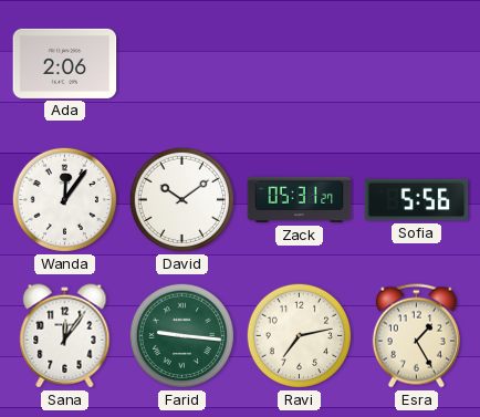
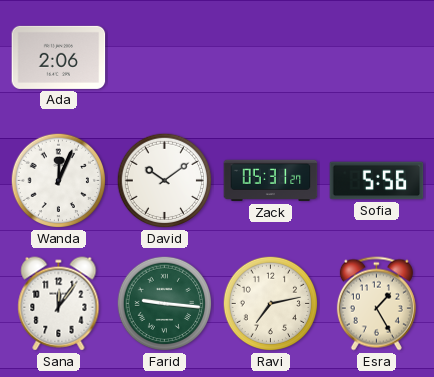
Wanda: 12:06 -> 12:04
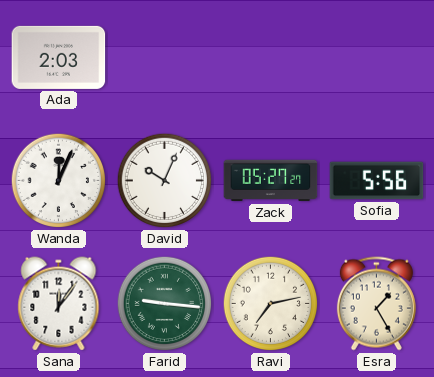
Ada: 2:06 -> 2:03
David: 10:09 -> 10:04
Zack: 05:31 -> 05:27
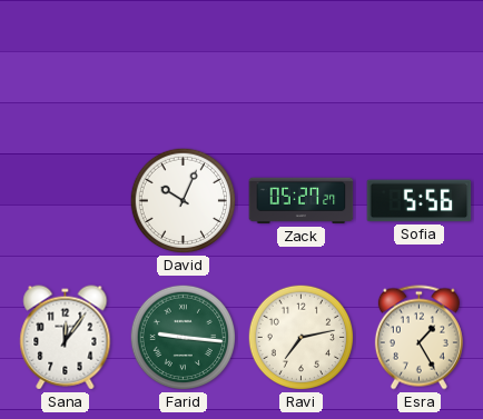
Ada: 2:03 -> none
Wanda: 12:04 -> none
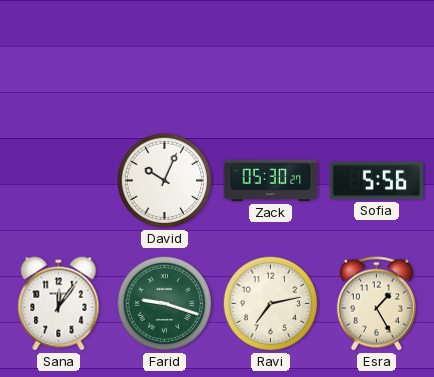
Zack: 05:27 -> 05:30
Farid: 9:16 -> 9:18
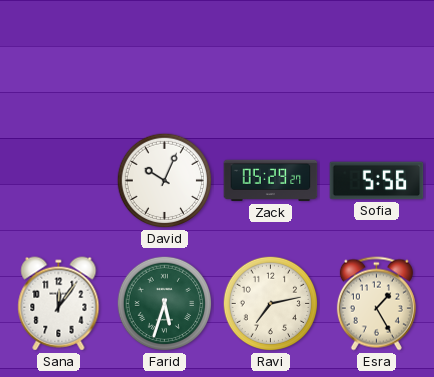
Zack: 05:30 -> 05:29
Farid: 9:18 -> 5:33
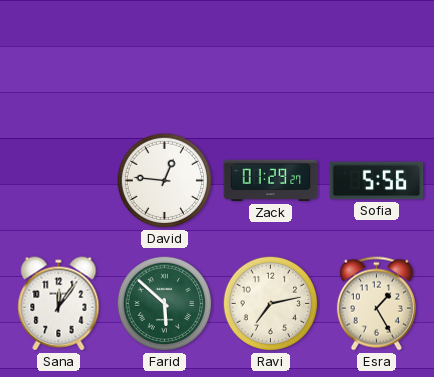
David: 10:04 -> 12:46
Zack: 05:29 -> 01:29
Farid: 5:33 -> 5:52
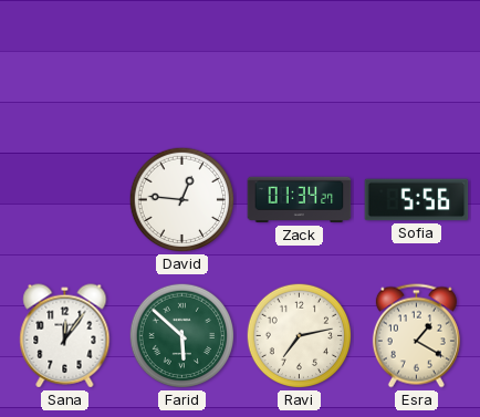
Zack: 01:29 -> 01:34
Esra: 1:25 -> 1:20
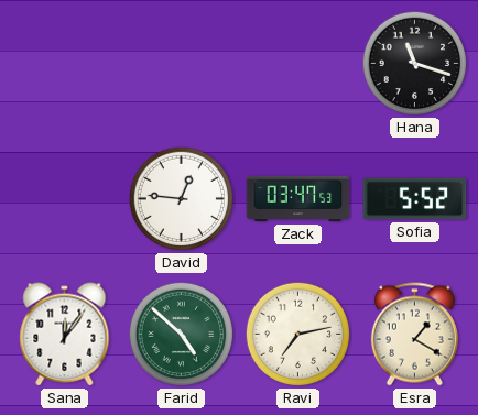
Hana: none -> 11:18
Zack: 01:34 -> 03:47
Sofia: 5:56 -> 5:52
Farid: 5:52 -> 4:52
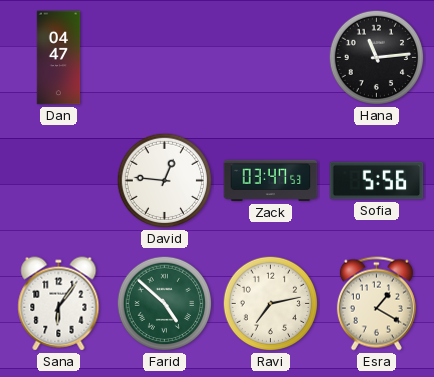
Dan: none -> 04:47
Hana: 11:18 -> 11:14
Sofia: 5:52 -> 5:56
Sana: 12:06 -> 6:06
